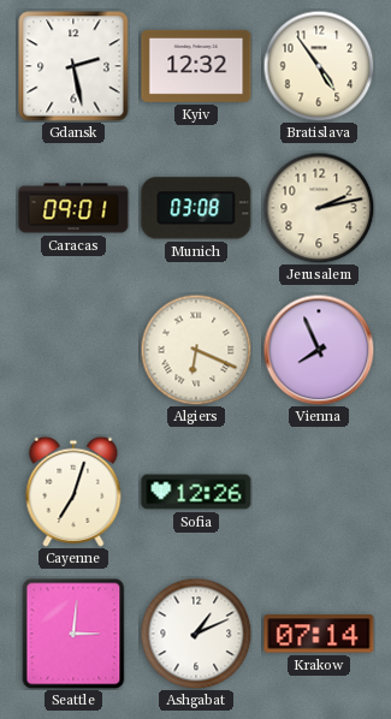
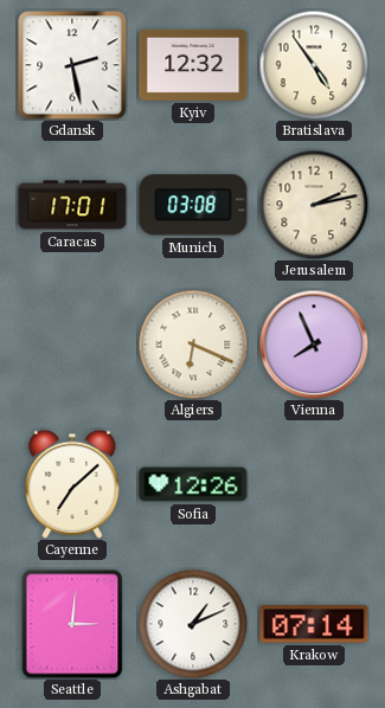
Caracas: 09:01 -> 17:01
Cayenne: 7:03 -> 7:08
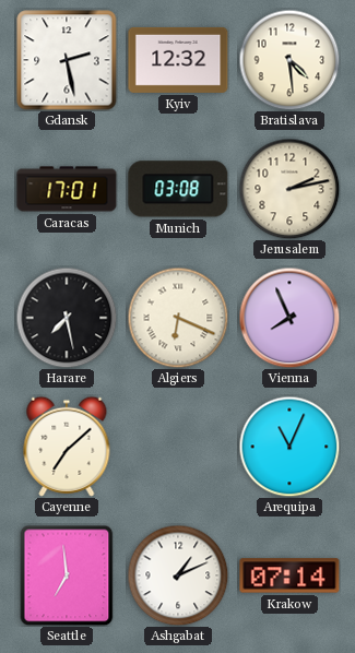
Bratislava: 4:54 -> 4:29
Harare: none -> 7:28
Sofia: 12:26 -> none
Arequipa: none -> 11:04
Seattle: 3:01 -> 6:59
